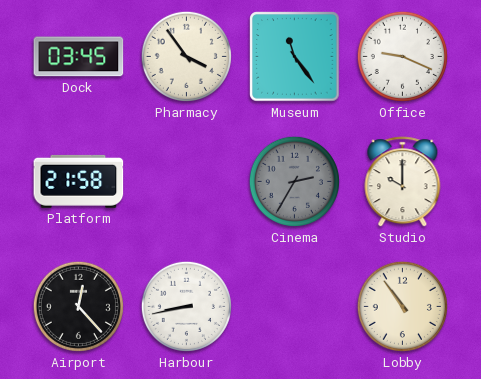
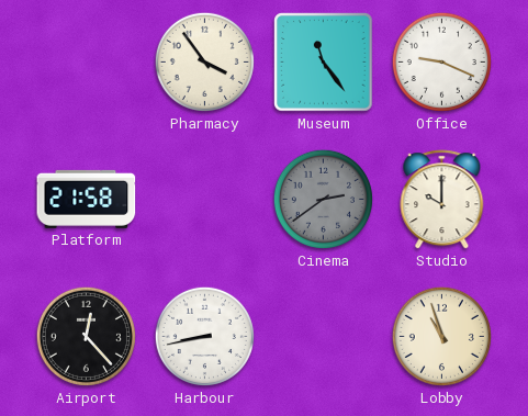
Dock: 03:45 -> none
Cinema: 2:35 -> 2:39
Lobby: 10:54 -> 10:57
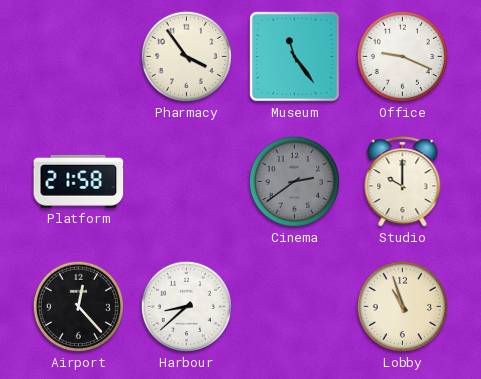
Harbour: 8:43 -> 8:38
